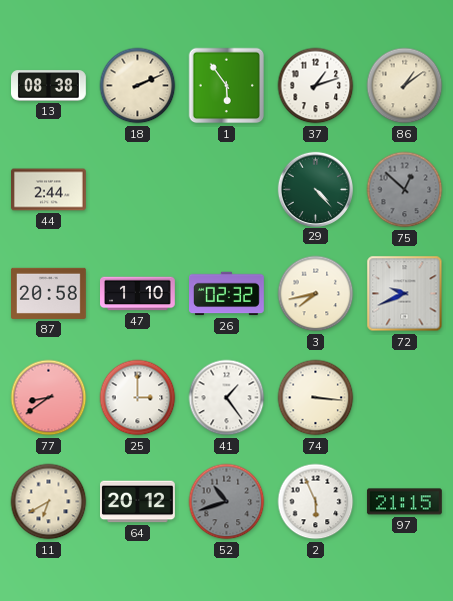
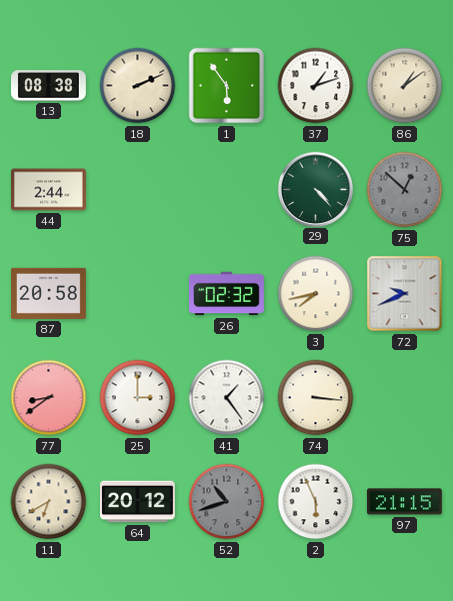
47: 1:10 -> none
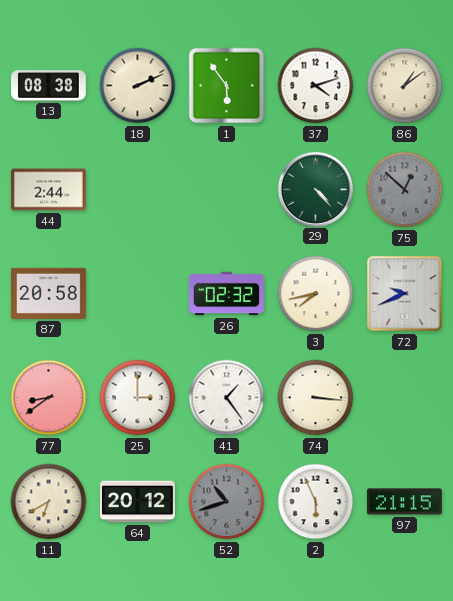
37: 1:12 -> 4:12
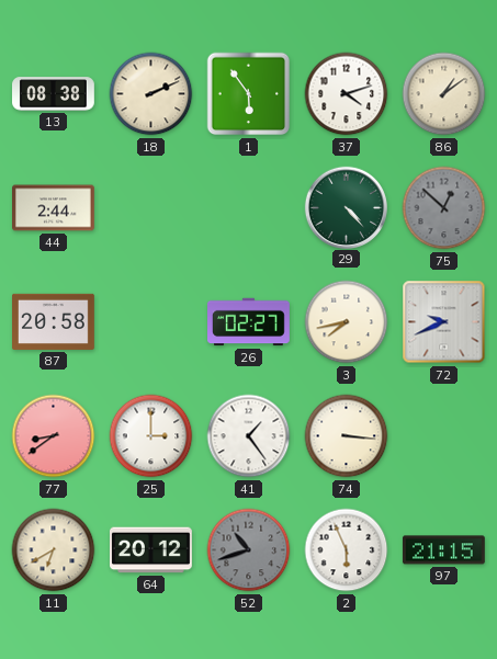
26: 02:32 -> 02:27
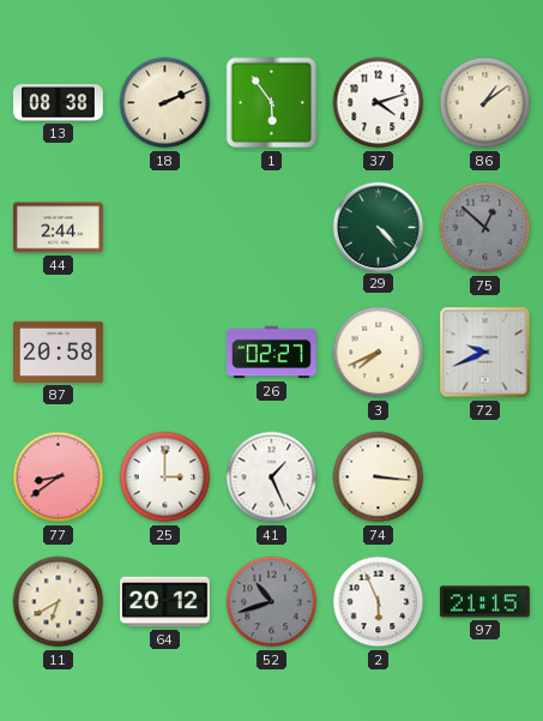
3: 7:43 -> 7:41
41: 1:24 -> 1:26
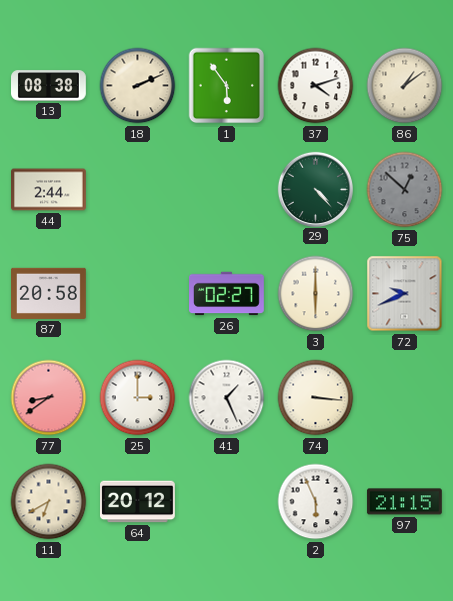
3: 7:41 -> 6:00
52: 10:42 -> none
